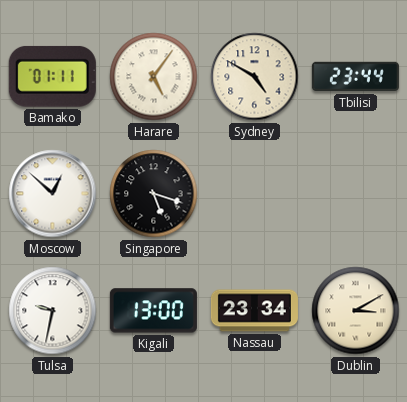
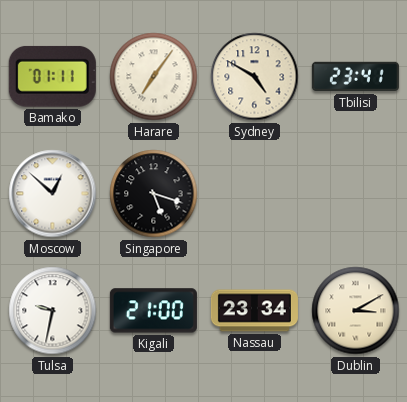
Harare: 5:06 -> 7:06
Tbilisi: 23:44 -> 23:41
Kigali: 13:00 -> 21:00
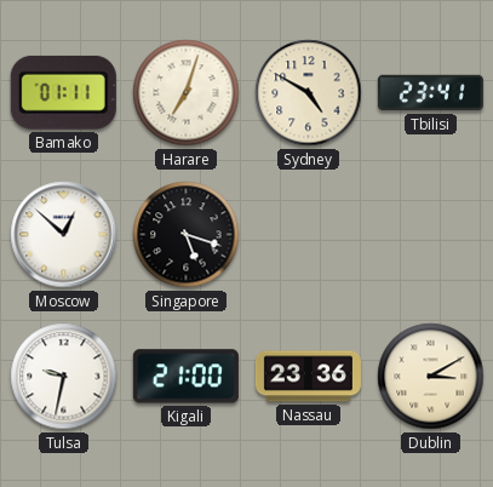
Harare: 7:06 -> 7:03
Nassau: 23:34 -> 23:36
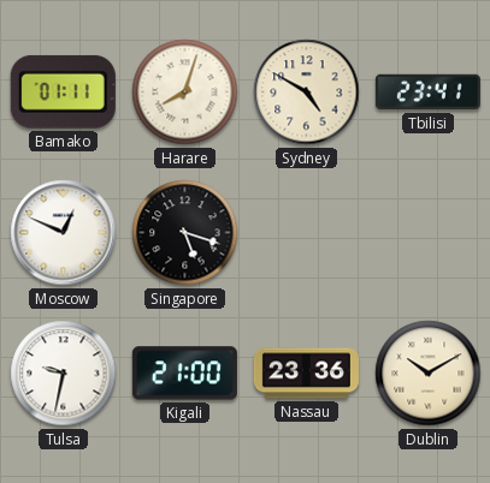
Harare: 7:03 -> 8:03
Moscow: 12:52 -> 12:49
Dublin: 3:10 -> 10:10
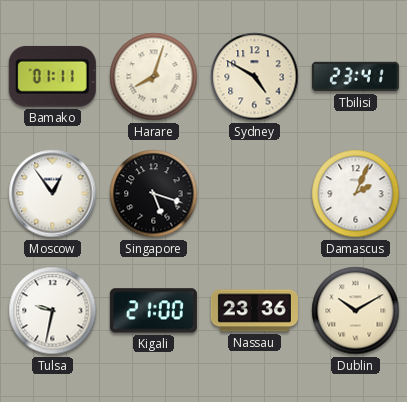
Moscow: 12:49 -> 12:54
Damascus: none -> 2:04
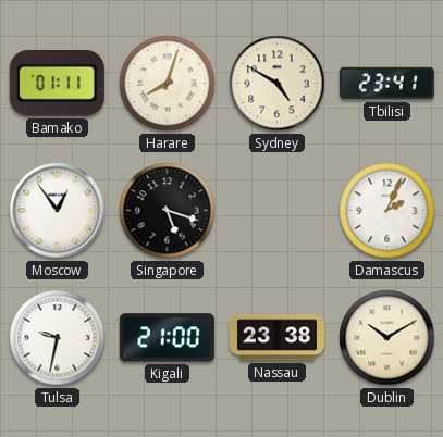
Nassau: 23:36 -> 23:38
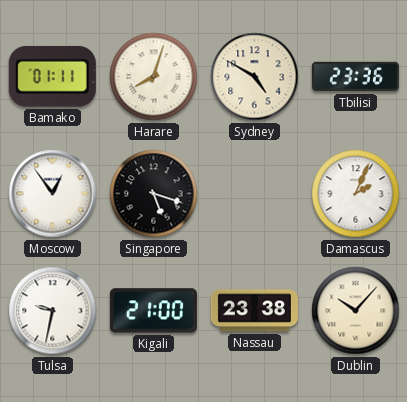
Tbilisi: 23:41 -> 23:36
Dublin: 10:10 -> 10:07
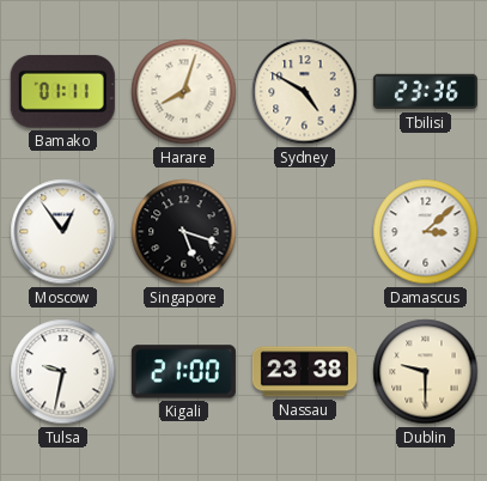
Damascus: 2:04 -> 3:08
Dublin: 10:07 -> 9:30
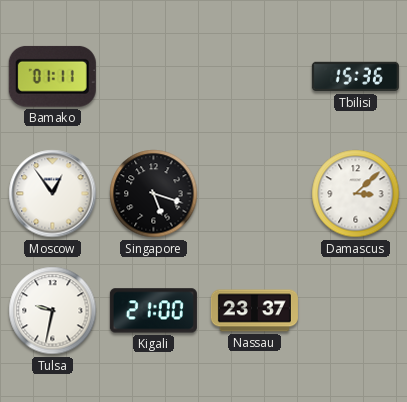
Harare: 8:03 -> none
Sydney: 4:50 -> none
Tbilisi: 23:36 -> 15:36
Nassau: 23:38 -> 23:37
Dublin: 9:30 -> none
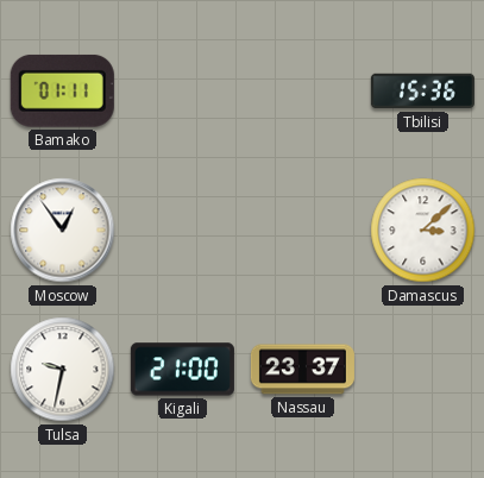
Singapore: 5:18 -> none
